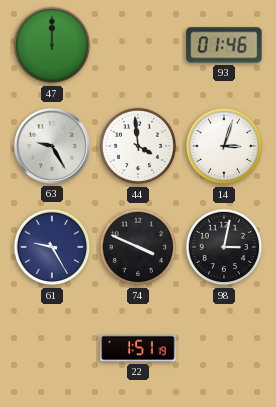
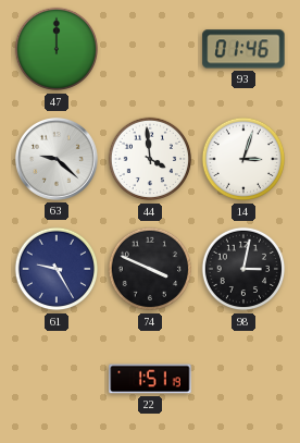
63: 9:25 -> 9:22
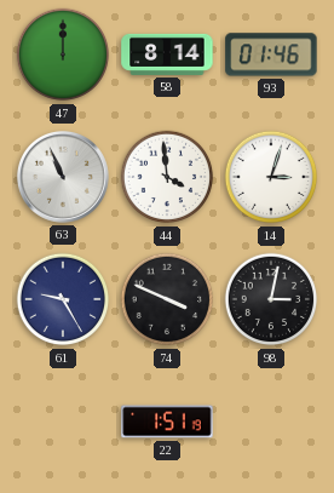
58: none -> 8:14
63: 9:22 -> 10:56
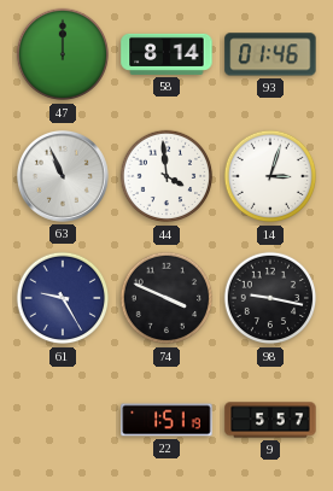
98: 3:02 -> 9:17
9: none -> 5:57
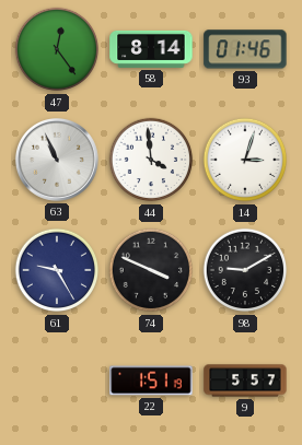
47: 12:00 -> 12:24
98: 9:17 -> 9:10
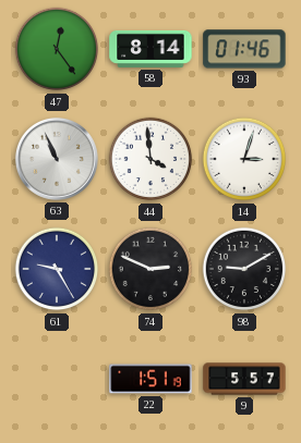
74: 3:49 -> 2:49
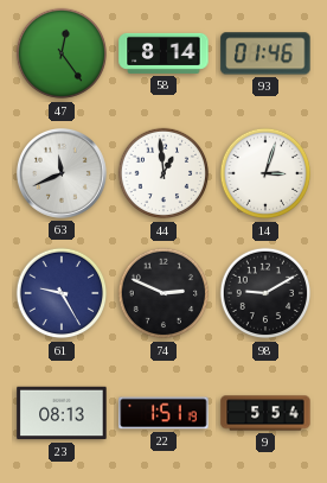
63: 10:56 -> 11:41
44: 3:59 -> 12:59
23: none -> 08:13
9: 5:57 -> 5:54
